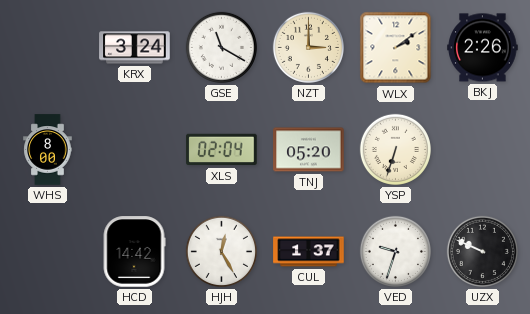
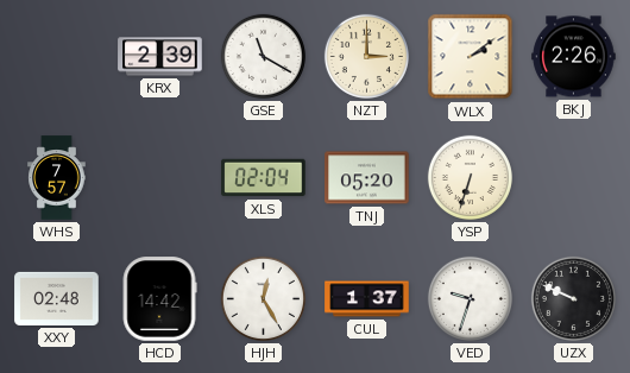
KRX: 3:24 -> 2:39
WHS: 8:00 -> 7:57
XXY: none -> 02:48
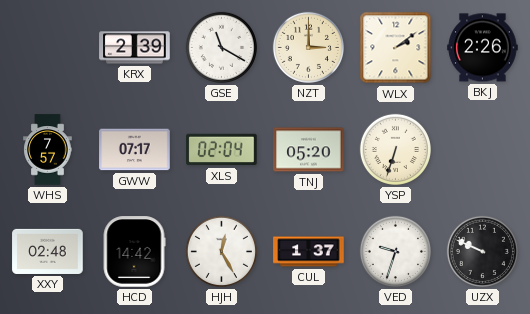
GWW: none -> 07:17
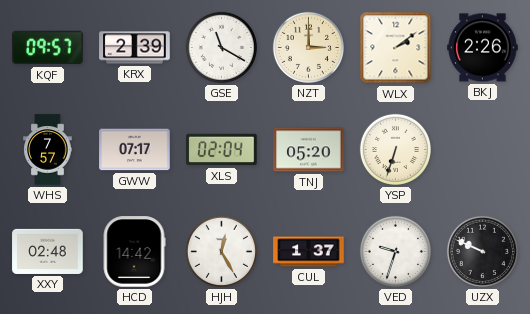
KQF: none -> 09:57
